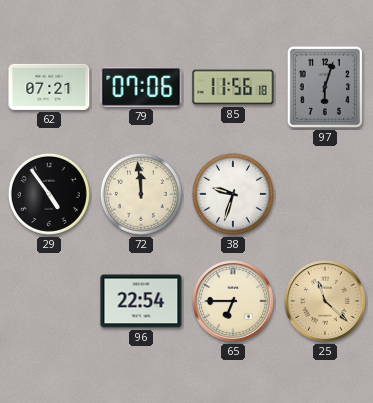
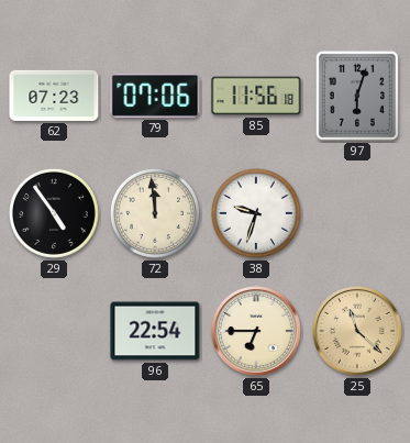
62: 07:21 -> 07:23
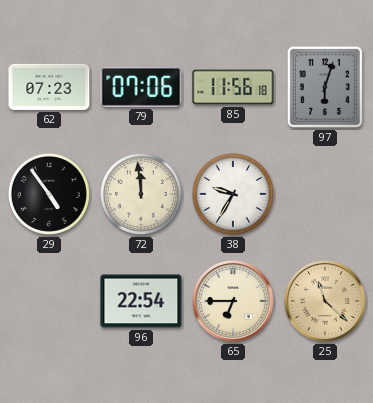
38: 9:33 -> 9:35
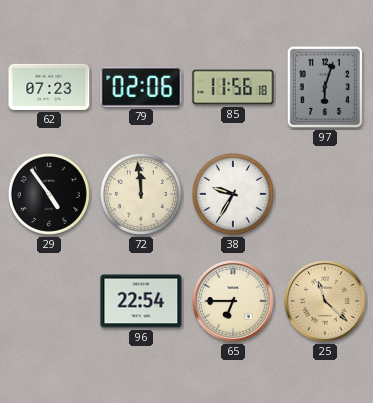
79: 07:06 -> 02:06
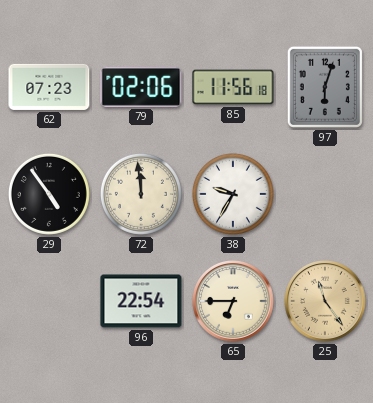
25: 11:22 -> 11:24
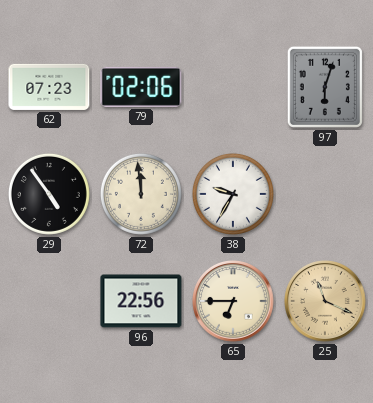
85: 11:56 -> none
96: 22:54 -> 22:56
25: 11:24 -> 11:19
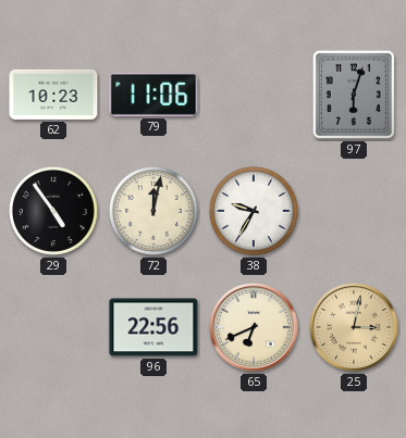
62: 07:23 -> 10:23
79: 02:06 -> 11:06
72: 11:59 -> 12:02
65: 6:45 -> 6:41
25: 11:19 -> 3:02
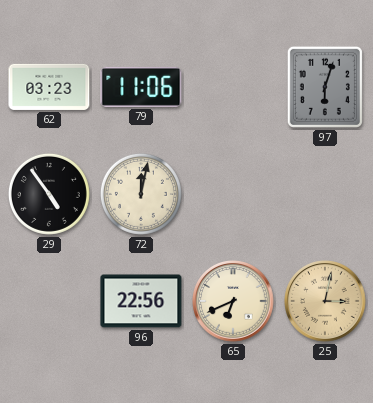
62: 10:23 -> 03:23
38: 9:35 -> none
